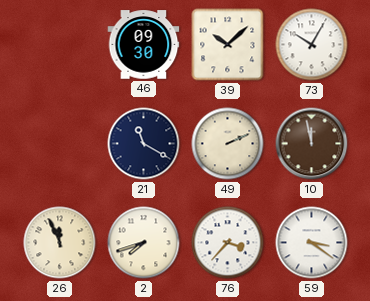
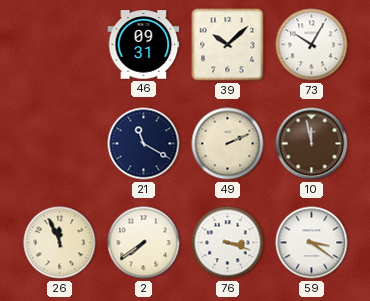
46: 09:30 -> 09:31
2: 7:42 -> 7:39
76: 3:37 -> 3:18
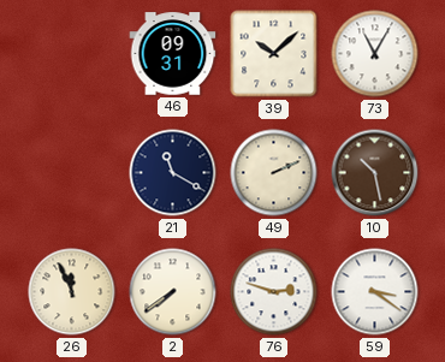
73: 10:05 -> 11:05
10: 11:58 -> 10:28
76: 3:18 -> 2:48
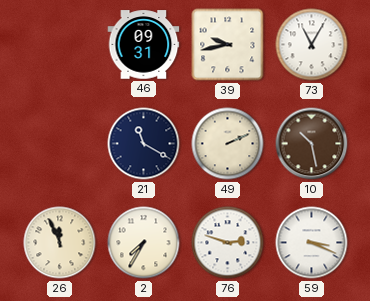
39: 10:08 -> 9:43
2: 7:39 -> 7:35
59: 3:21 -> 3:19
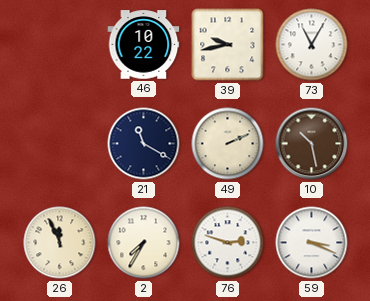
46: 09:31 -> 10:22
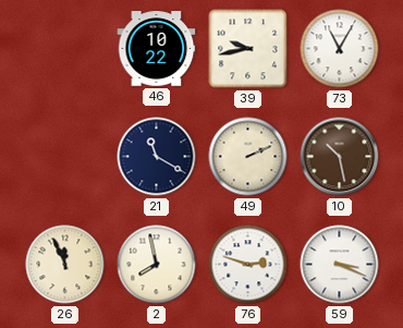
2: 7:35 -> 7:58
